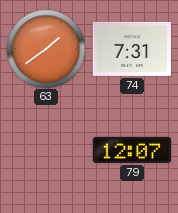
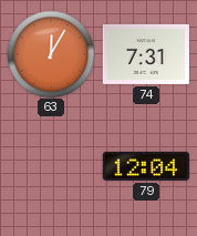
63: 1:39 -> 12:05
79: 12:07 -> 12:04
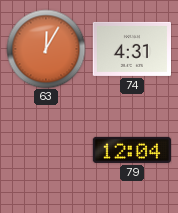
74: 7:31 -> 4:31
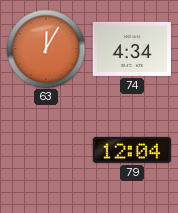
74: 4:31 -> 4:34
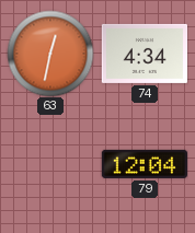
63: 12:05 -> 12:32
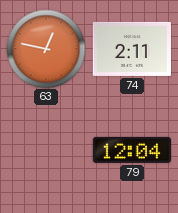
63: 12:32 -> 12:47
74: 4:34 -> 2:11
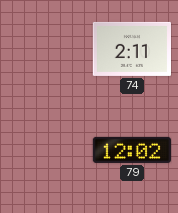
63: 12:47 -> none
79: 12:04 -> 12:02
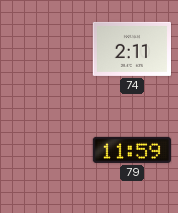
79: 12:02 -> 11:59
